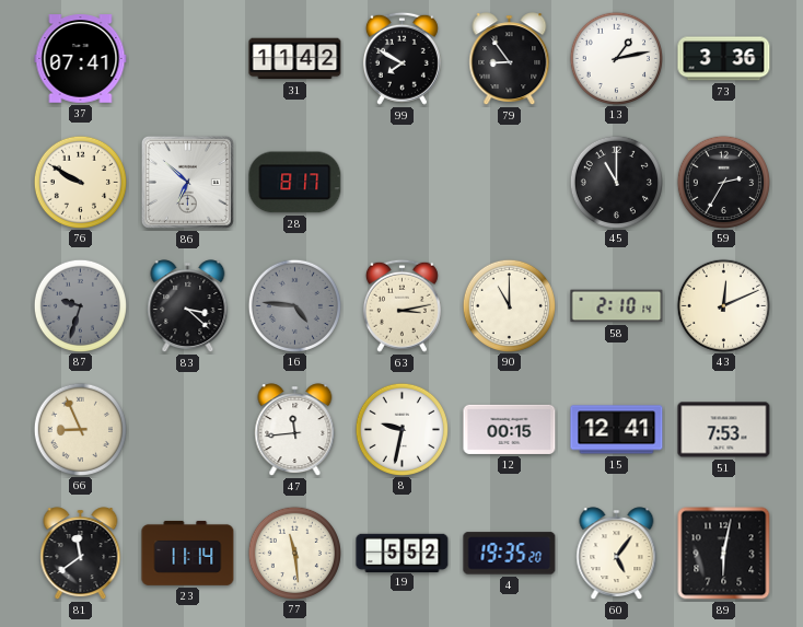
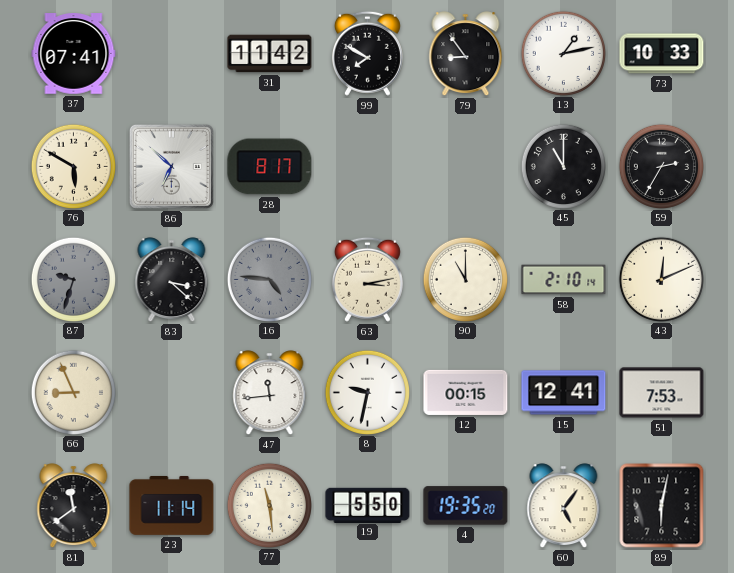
73: 3:36 -> 10:33
76: 9:50 -> 5:50
19: 5:52 -> 5:50
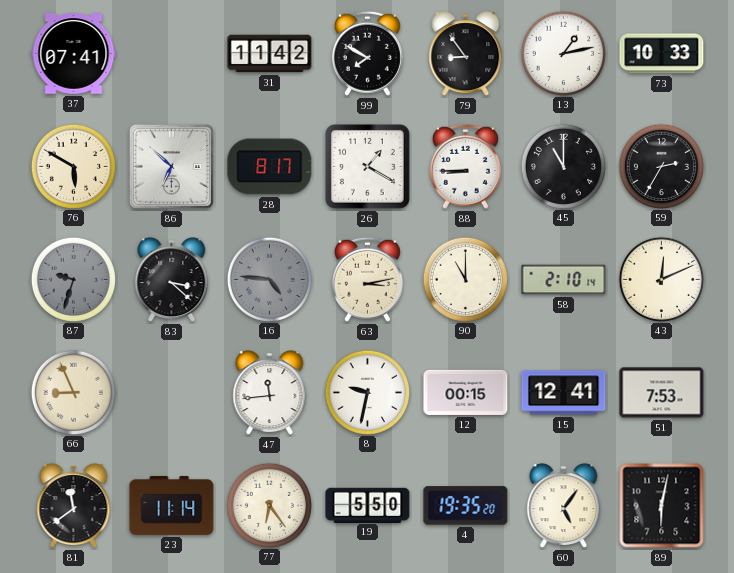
26: none -> 1:20
88: none -> 8:45
77: 11:29 -> 6:24
